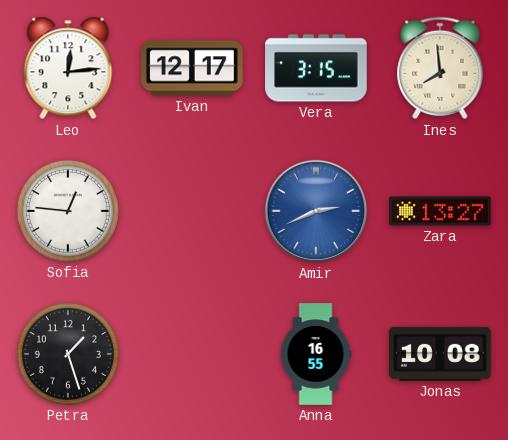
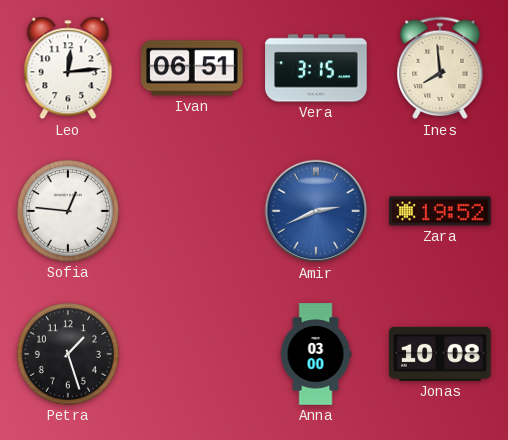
Ivan: 12:17 -> 06:51
Zara: 13:27 -> 19:52
Anna: 16:55 -> 03:00
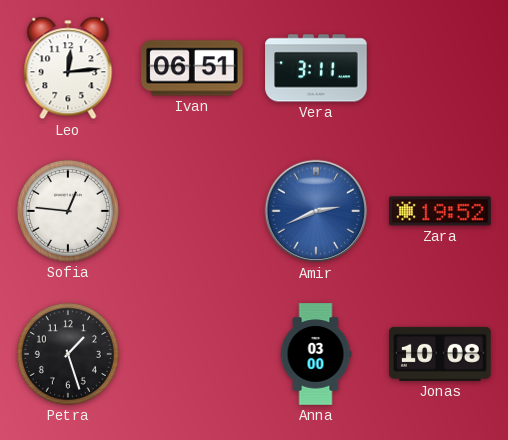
Vera: 3:15 -> 3:11
Ines: 7:59 -> none
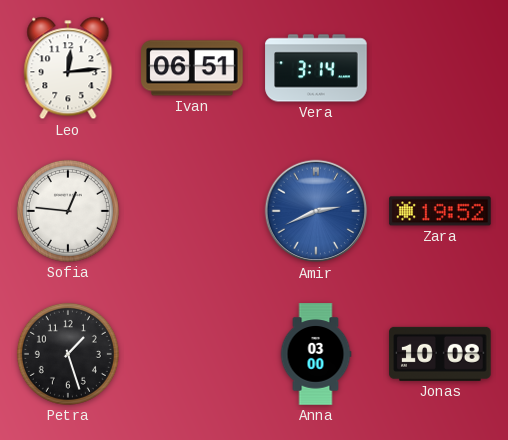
Vera: 3:11 -> 3:14
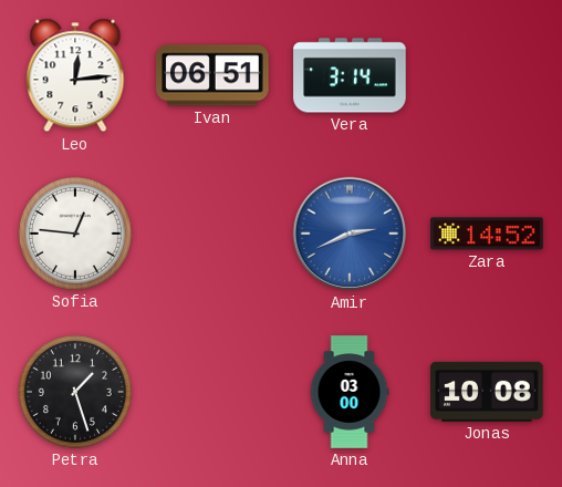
Zara: 19:52 -> 14:52
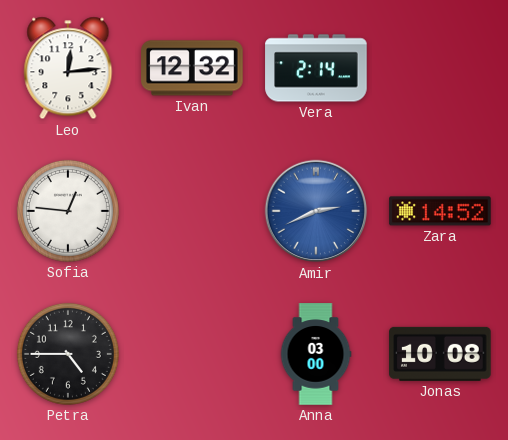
Ivan: 06:51 -> 12:32
Vera: 3:14 -> 2:14
Petra: 1:27 -> 4:45
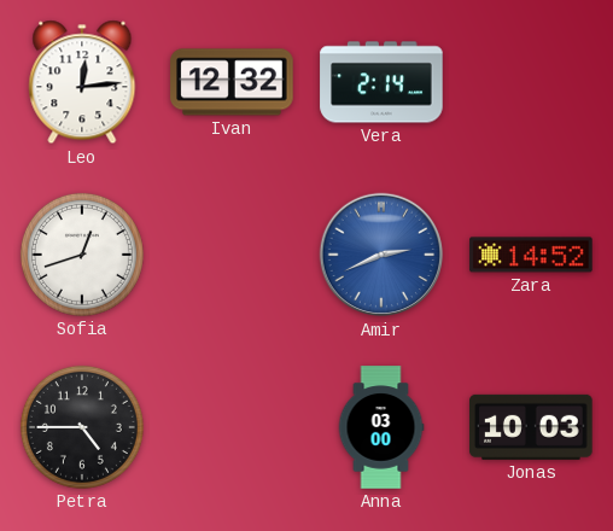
Sofia: 12:46 -> 12:42
Jonas: 10:08 -> 10:03
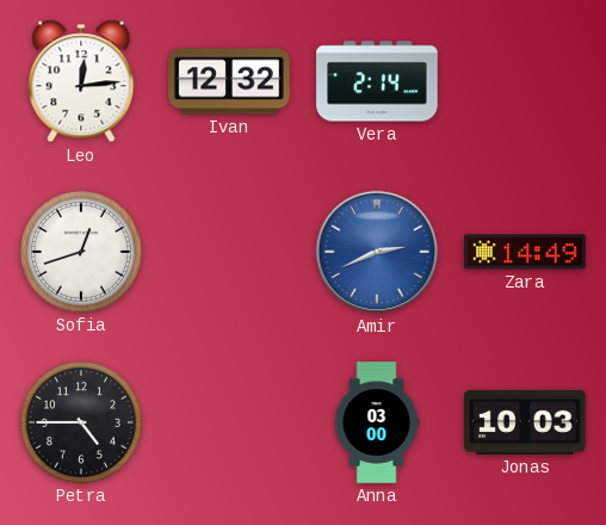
Zara: 14:52 -> 14:49
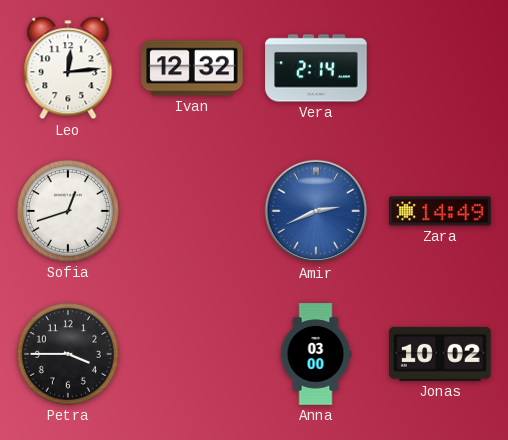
Petra: 4:45 -> 3:45
Jonas: 10:03 -> 10:02
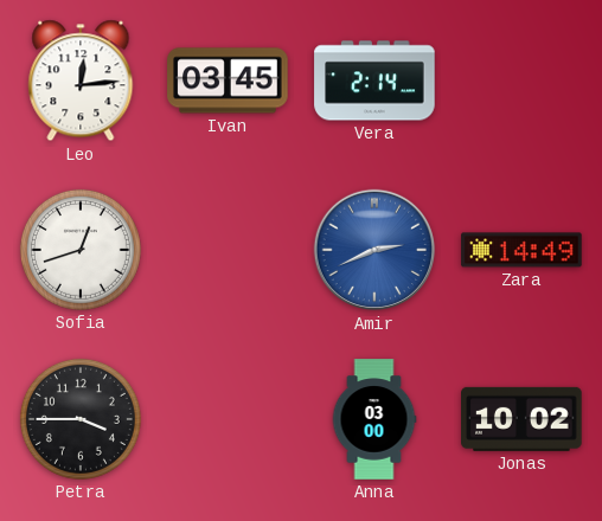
Ivan: 12:32 -> 03:45
